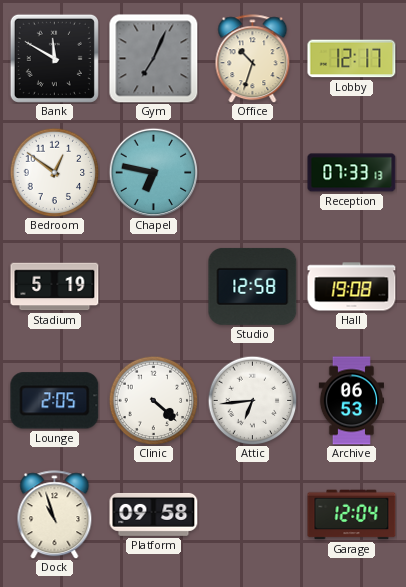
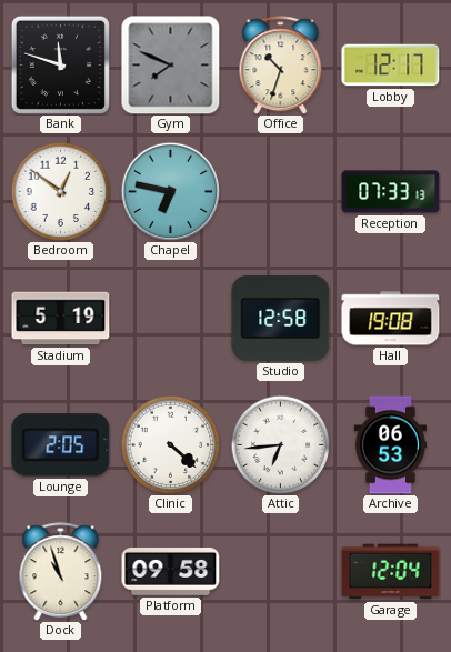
Bank: 11:50 -> 11:48
Gym: 7:04 -> 7:49
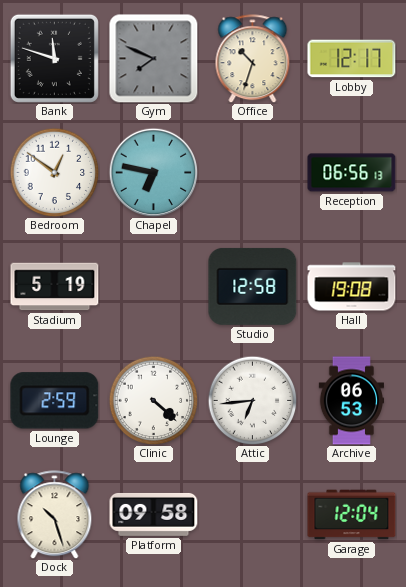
Reception: 07:33 -> 06:56
Lounge: 2:05 -> 2:59
Dock: 10:57 -> 10:27
